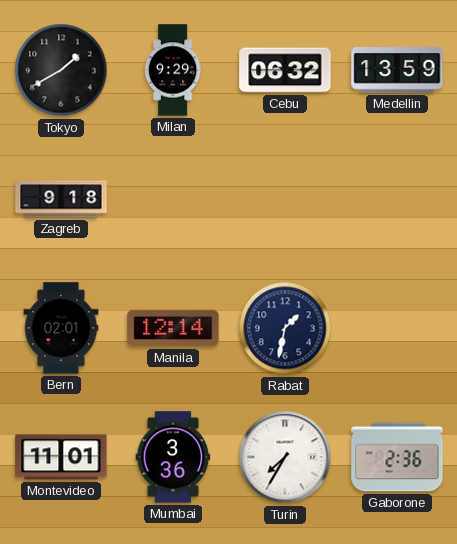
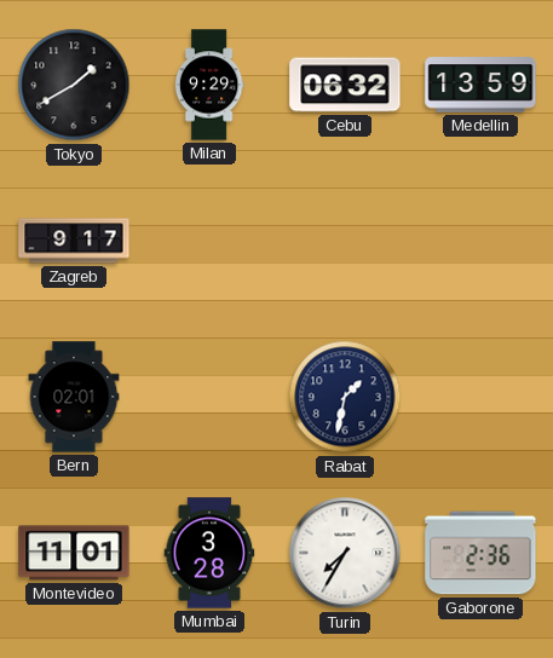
Zagreb: 9:18 -> 9:17
Manila: 12:14 -> none
Mumbai: 3:36 -> 3:28
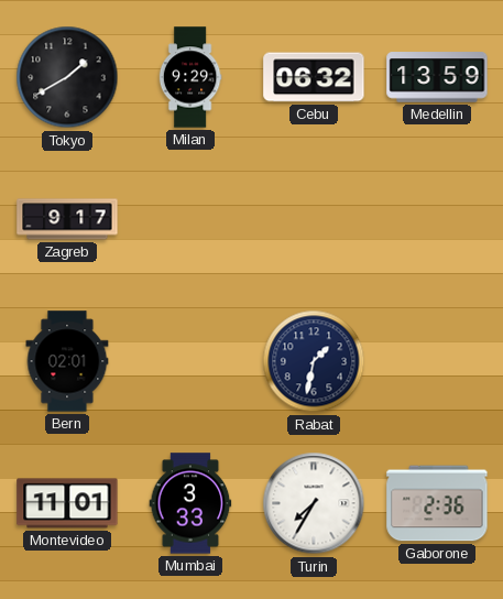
Mumbai: 3:28 -> 3:33
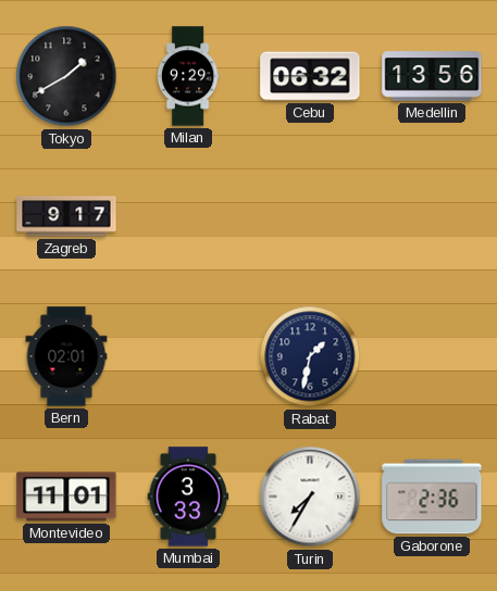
Medellin: 13:59 -> 13:56
